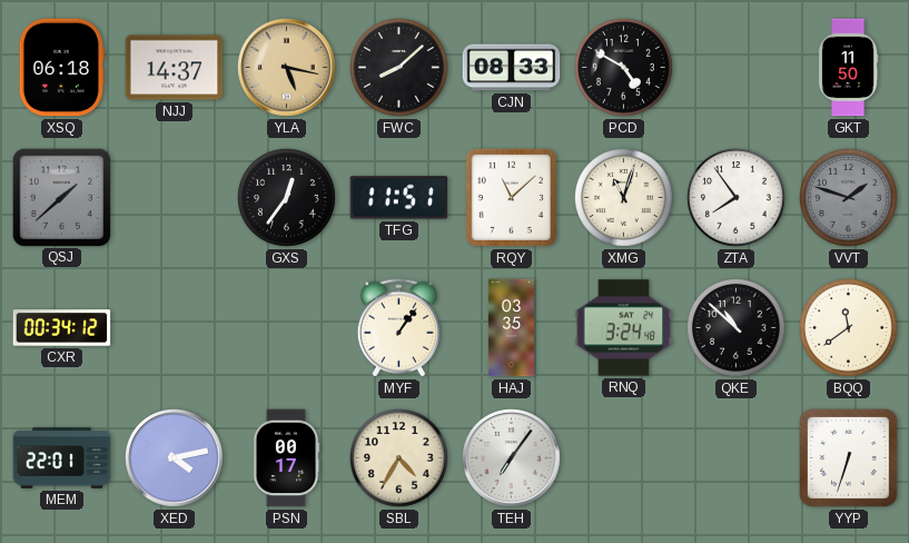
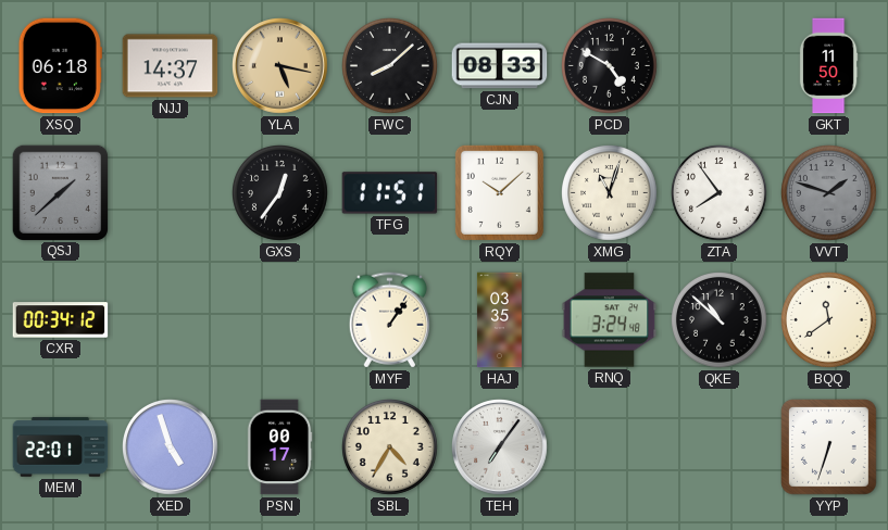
RQY: 11:08 -> 10:08
XED: 4:13 -> 4:57
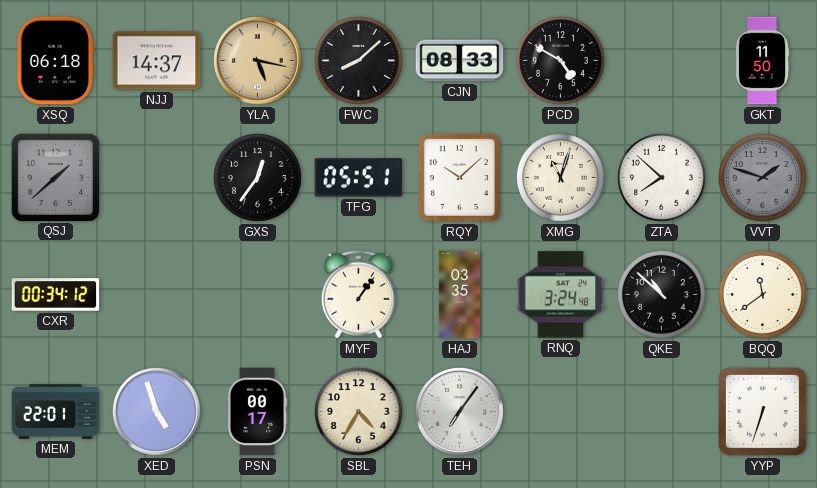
TFG: 11:51 -> 05:51
ZTA: 7:54 -> 7:52
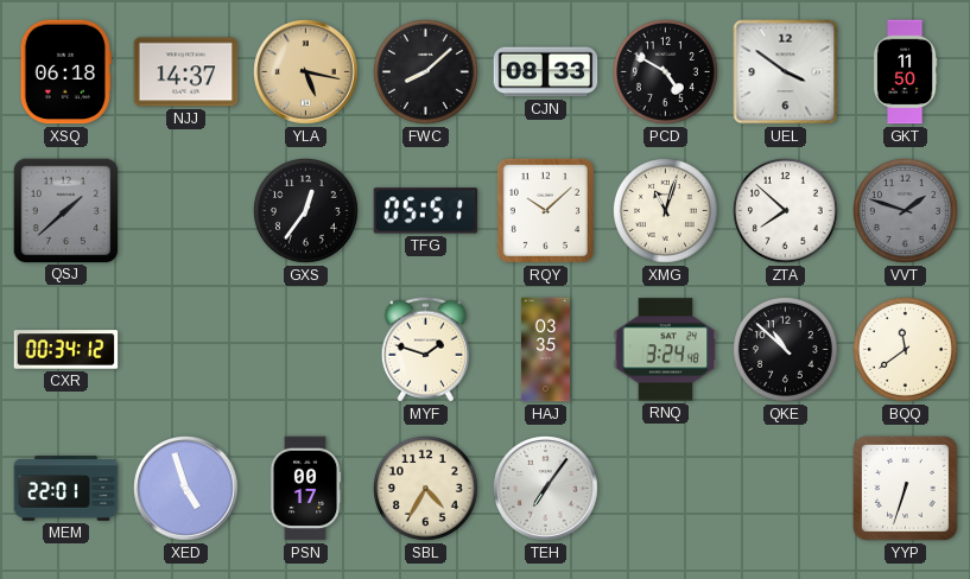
UEL: none -> 3:51
MYF: 1:06 -> 1:48
